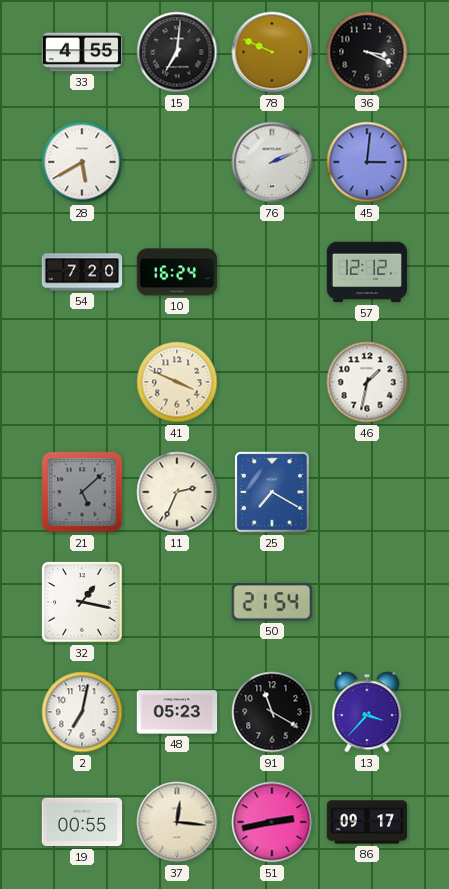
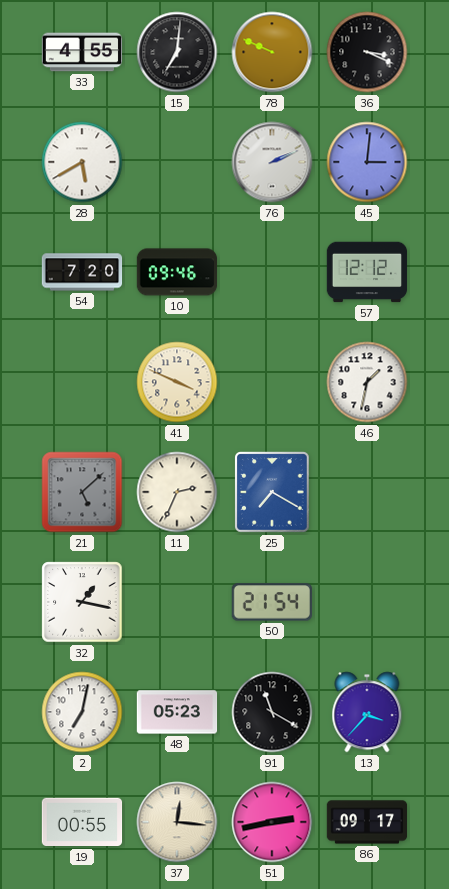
10: 16:24 -> 09:46
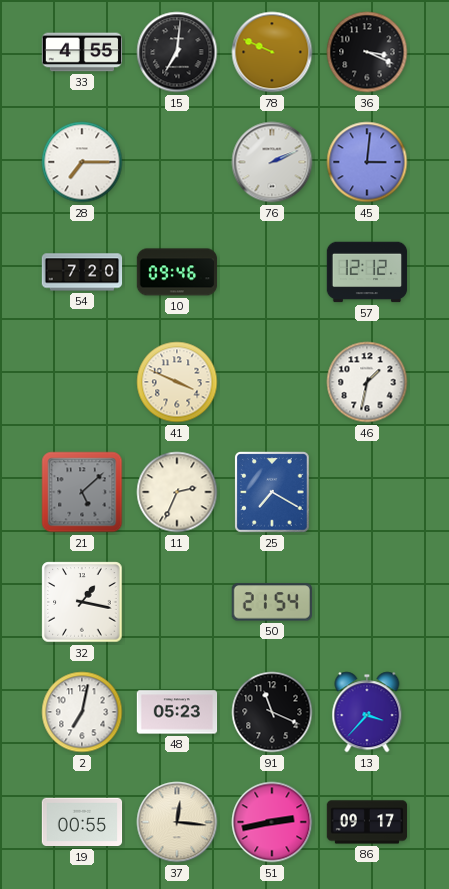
28: 5:40 -> 7:15
91: 11:20 -> 11:19
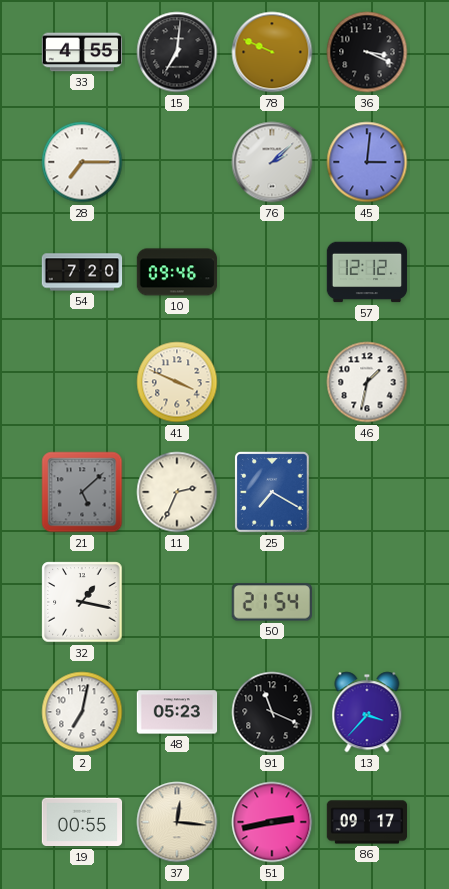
76: 2:11 -> 2:08
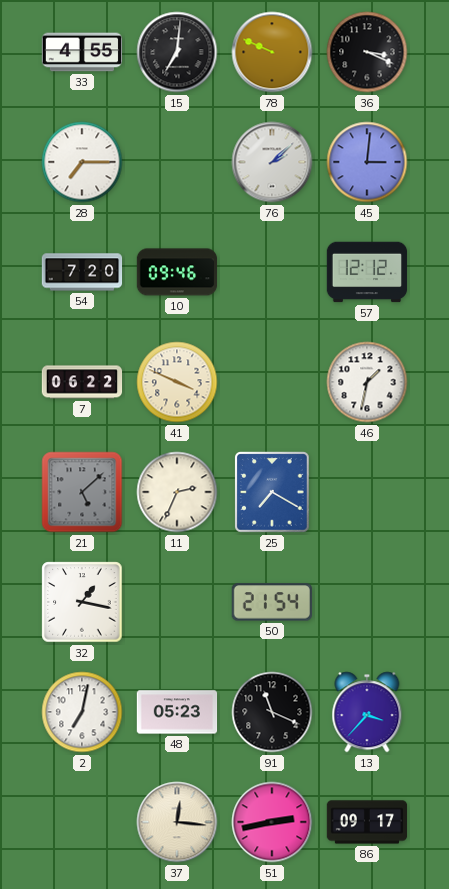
7: none -> 06:22
19: 00:55 -> none
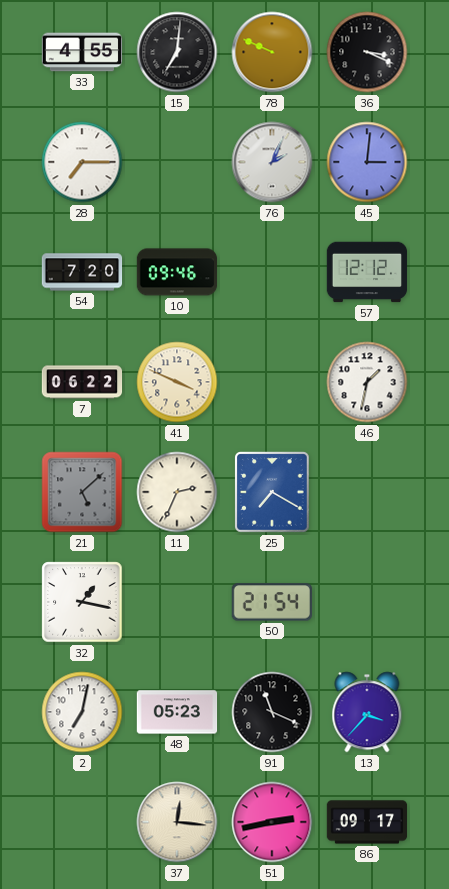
76: 2:08 -> 2:04
